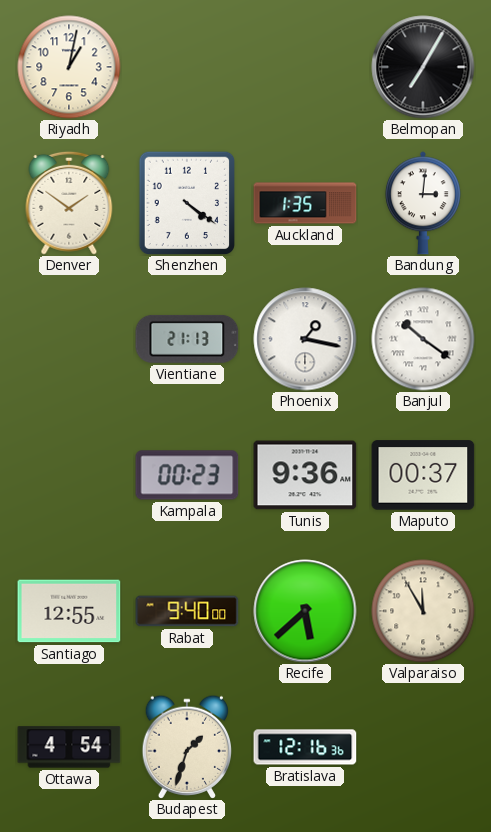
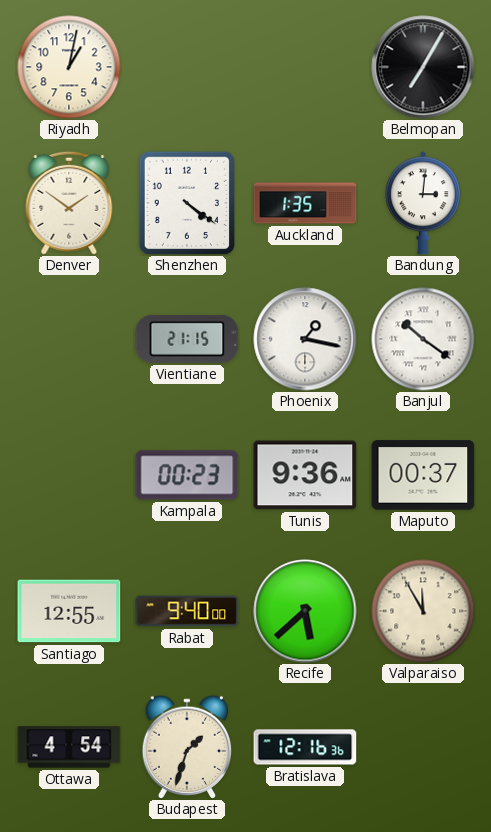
Vientiane: 21:13 -> 21:15
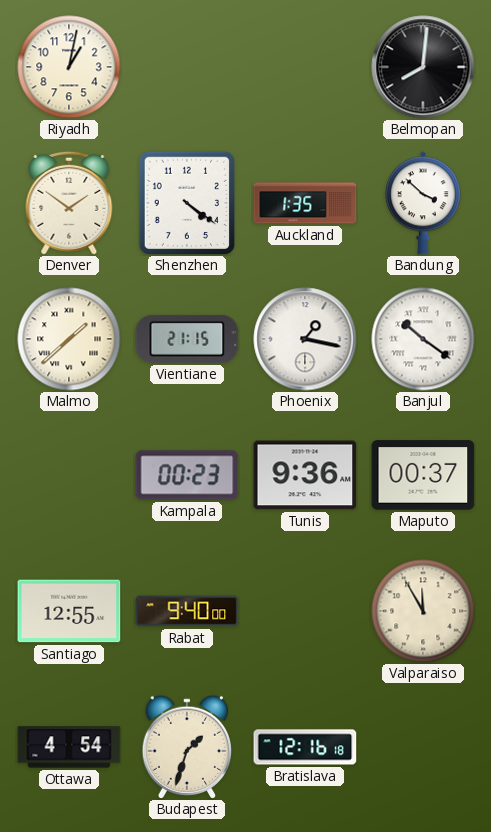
Belmopan: 7:05 -> 8:01
Bandung: 3:01 -> 3:52
Malmo: none -> 1:38
Recife: 5:38 -> none
Bratislava: 12:16:36 -> 12:16:18
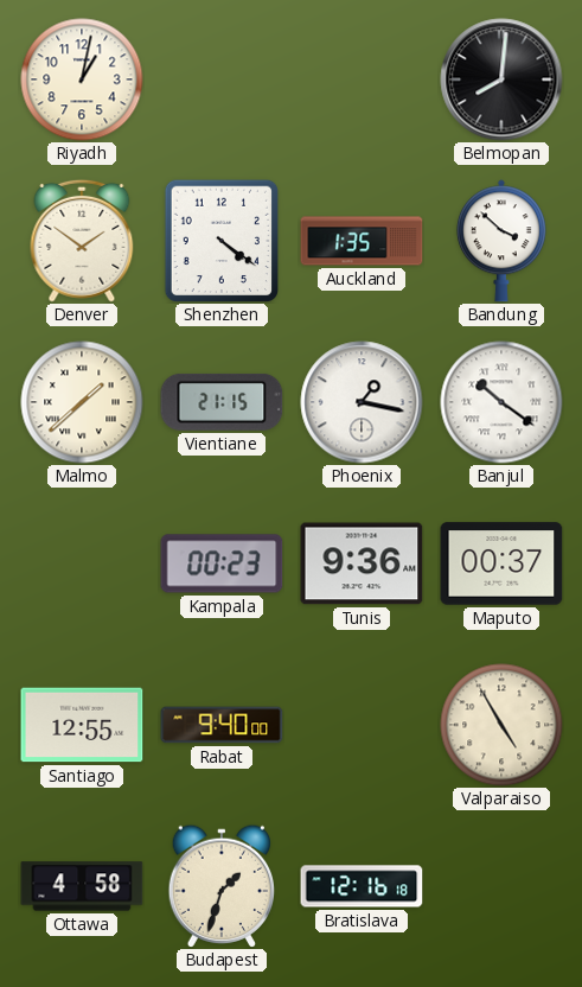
Valparaiso: 11:55 -> 4:55
Ottawa: 4:54 -> 4:58
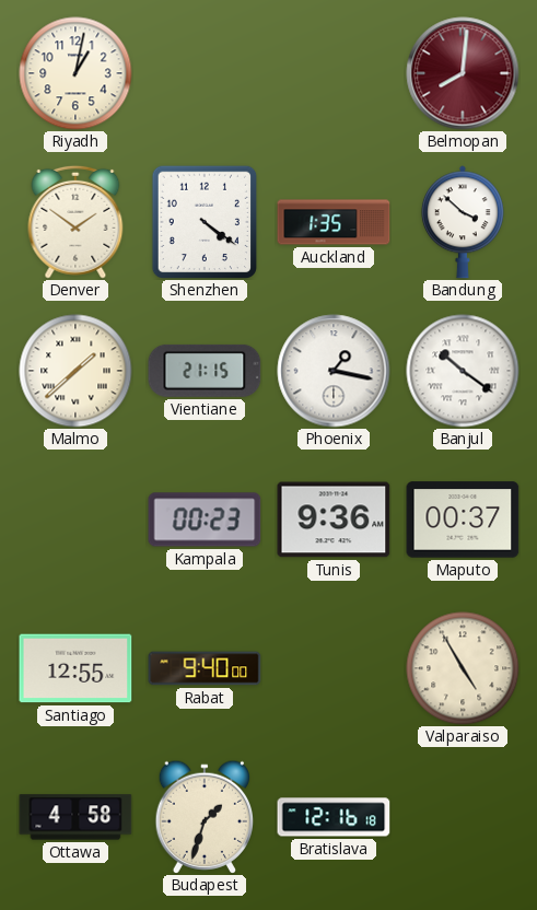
Belmopan dial: black -> burgundy
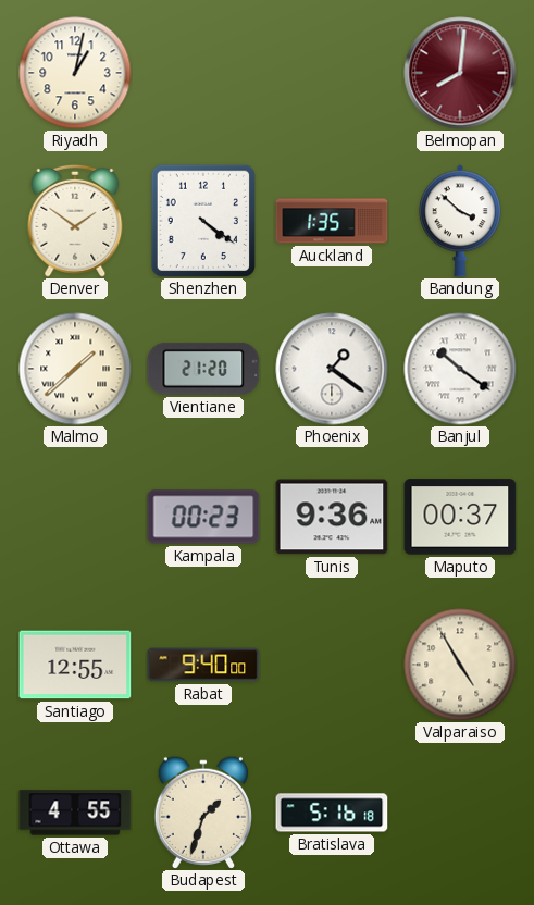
Vientiane: 21:15 -> 21:20
Phoenix: 1:17 -> 1:21
Ottawa: 4:58 -> 4:55
Bratislava: 12:16 -> 5:16
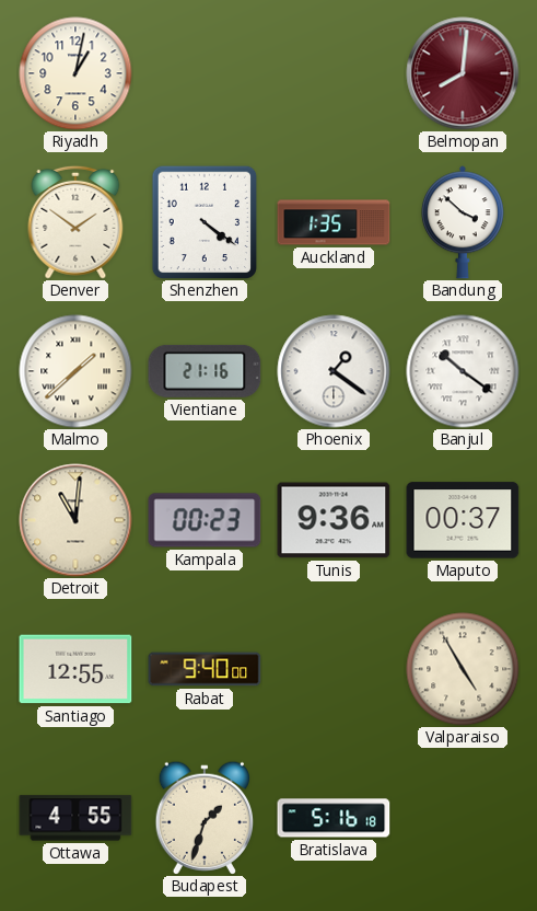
Vientiane: 21:20 -> 21:16
Detroit: none -> 11:01
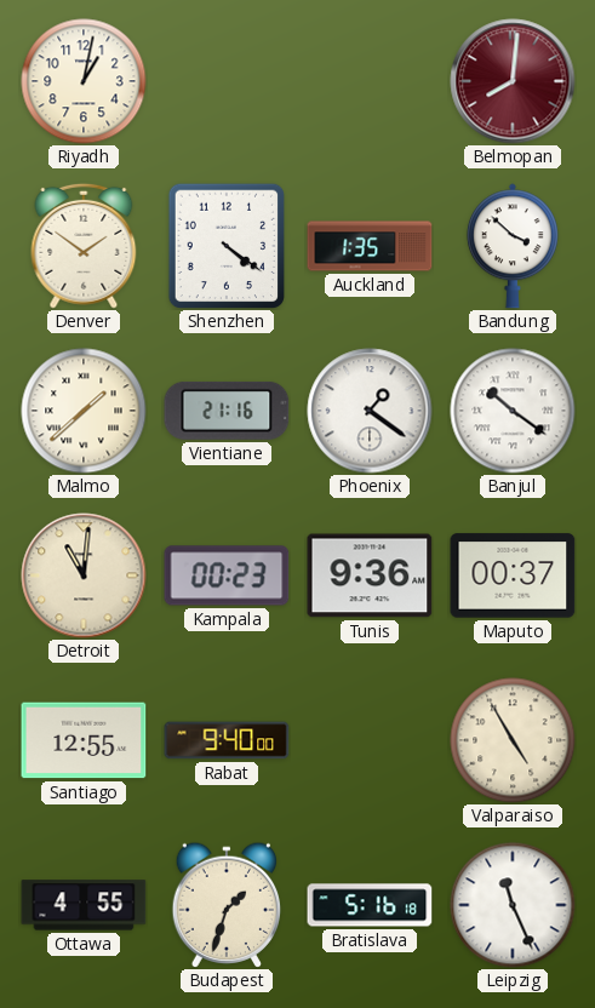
Leipzig: none -> 11:26
